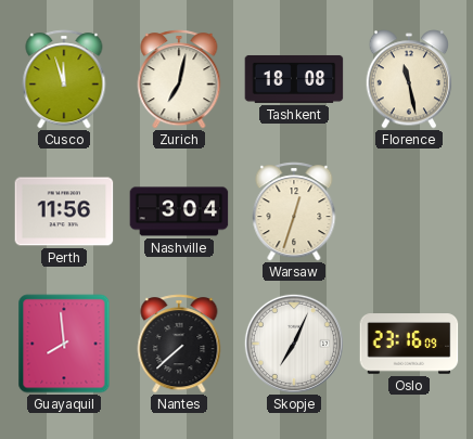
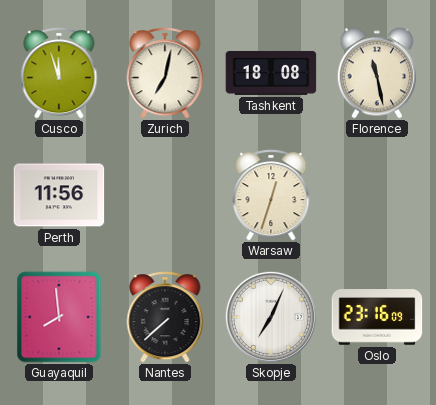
Nashville: 3:04 -> none
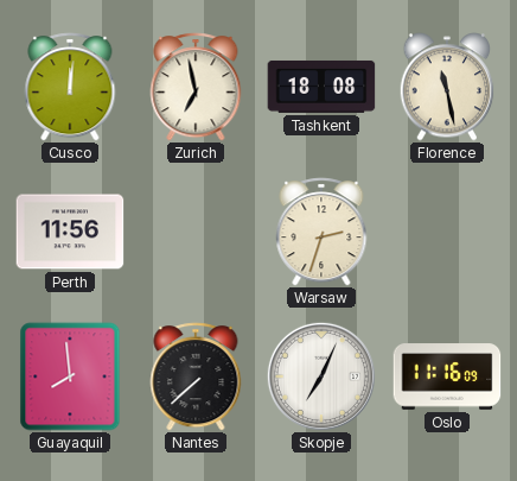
Cusco: 11:57 -> 12:01
Zurich: 7:02 -> 6:58
Warsaw: 12:33 -> 2:33
Oslo: 23:16 -> 11:16
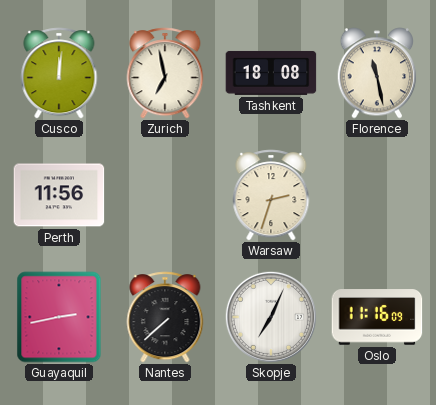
Guayaquil: 7:59 -> 2:43
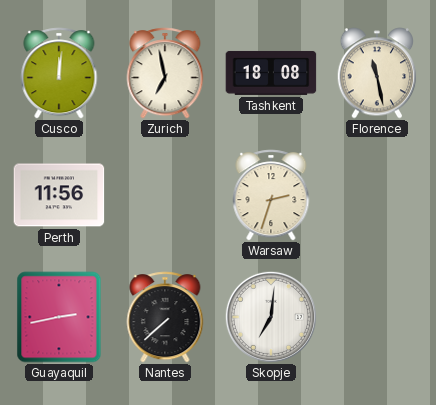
Skopje: 7:04 -> 7:01
Oslo: 11:16 -> none
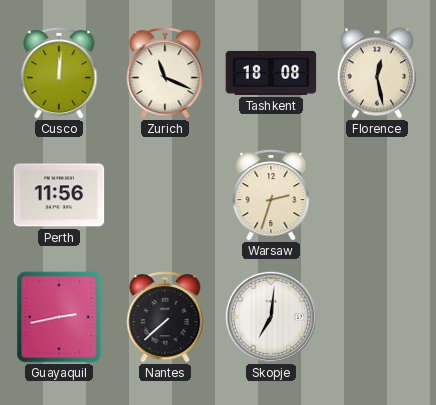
Zurich: 6:58 -> 11:19
Florence: 11:28 -> 12:28
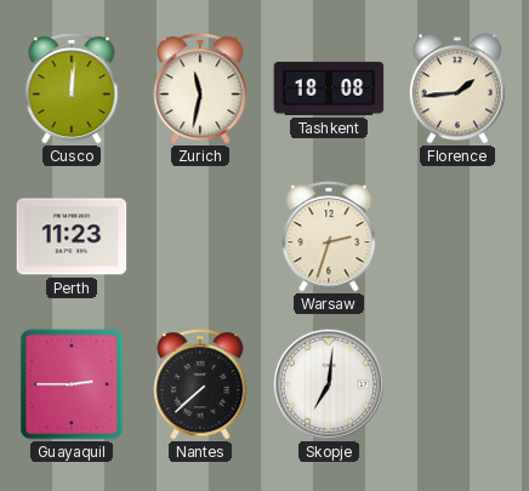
Zurich: 11:19 -> 11:32
Florence: 12:28 -> 1:44
Perth: 11:56 -> 11:23
Guayaquil: 2:43 -> 2:45
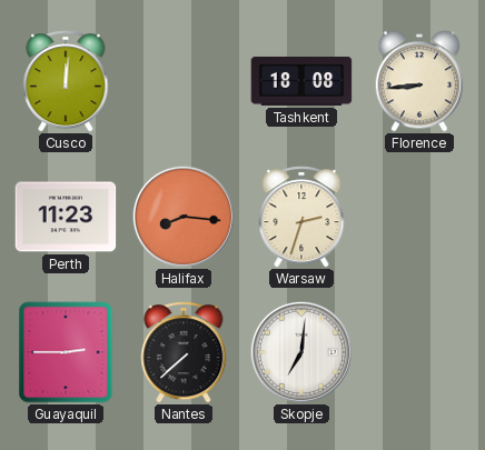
Zurich: 11:32 -> none
Florence: 1:44 -> 8:44
Halifax: none -> 8:16
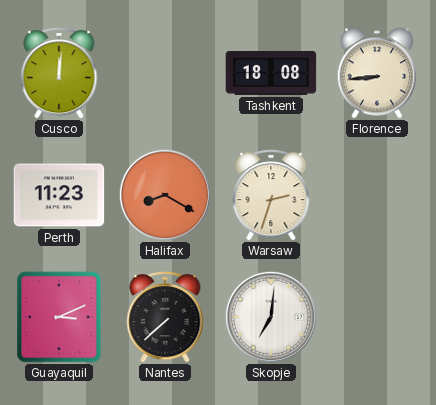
Halifax: 8:16 -> 8:20
Guayaquil: 2:45 -> 3:11
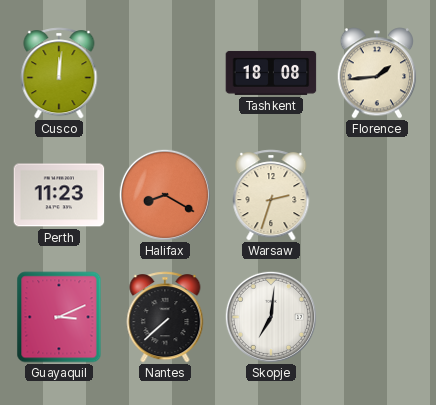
Florence: 8:44 -> 1:44
